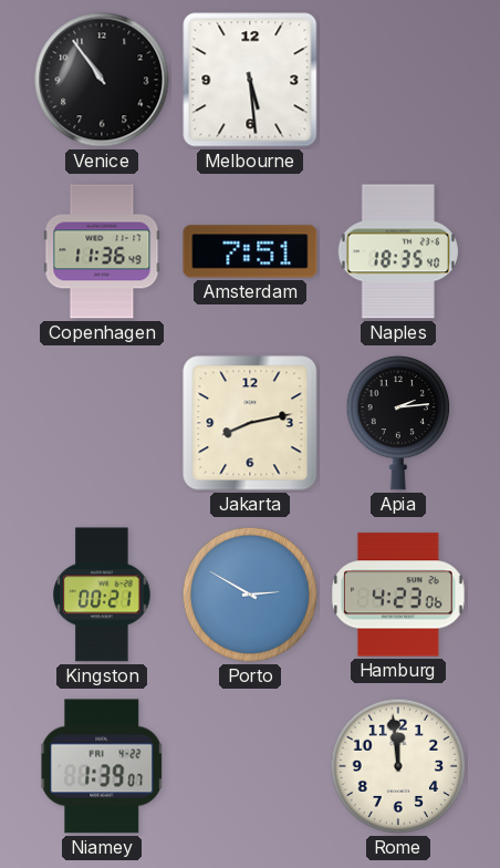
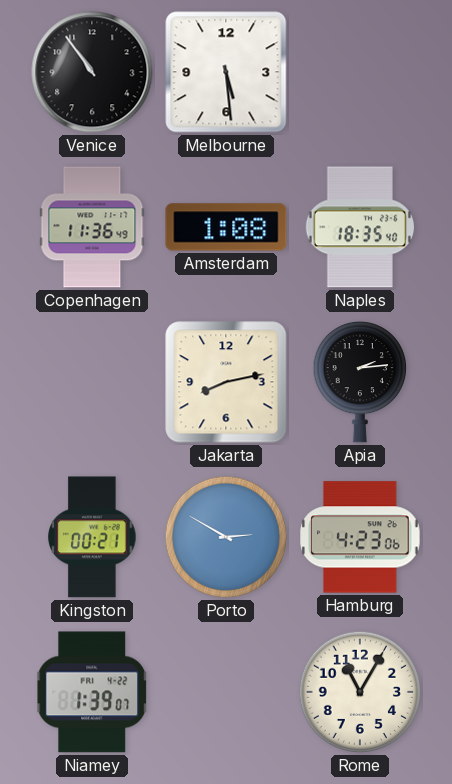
Amsterdam: 7:51 -> 1:08
Rome: 11:59 -> 11:05
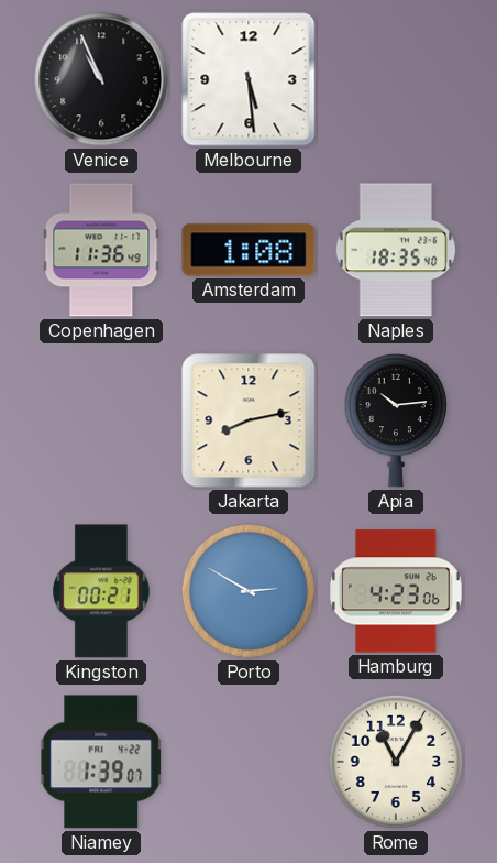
Venice: 10:54 -> 10:56
Apia: 2:14 -> 10:14
